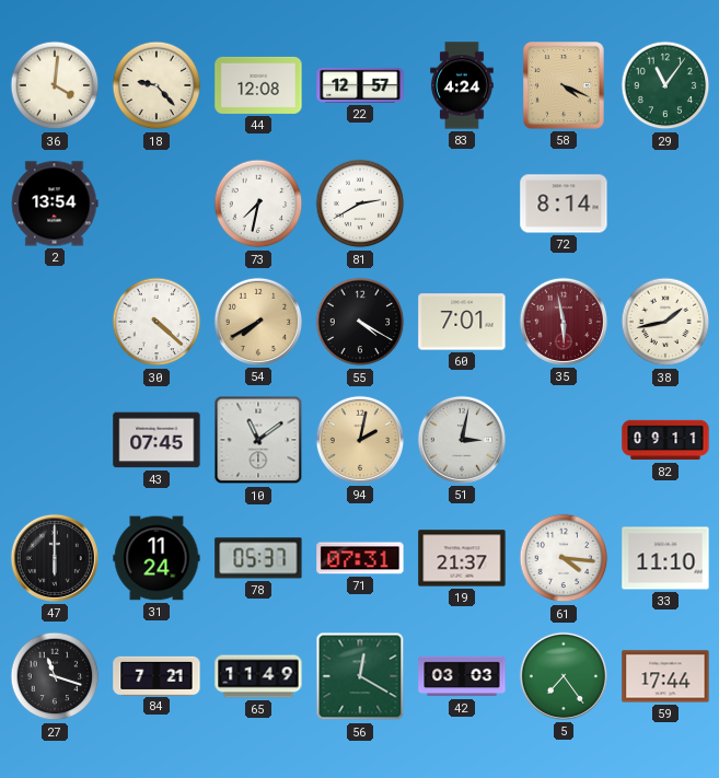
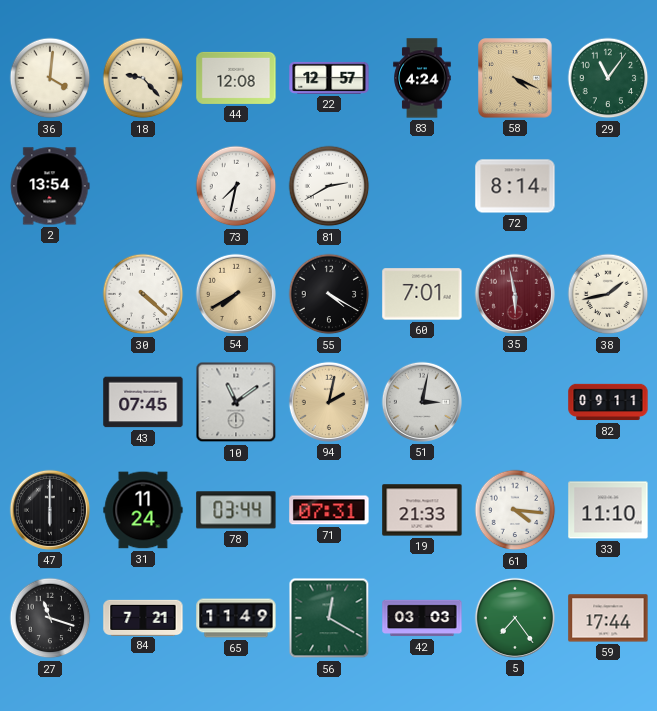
78: 05:37 -> 03:44
19: 21:37 -> 21:33
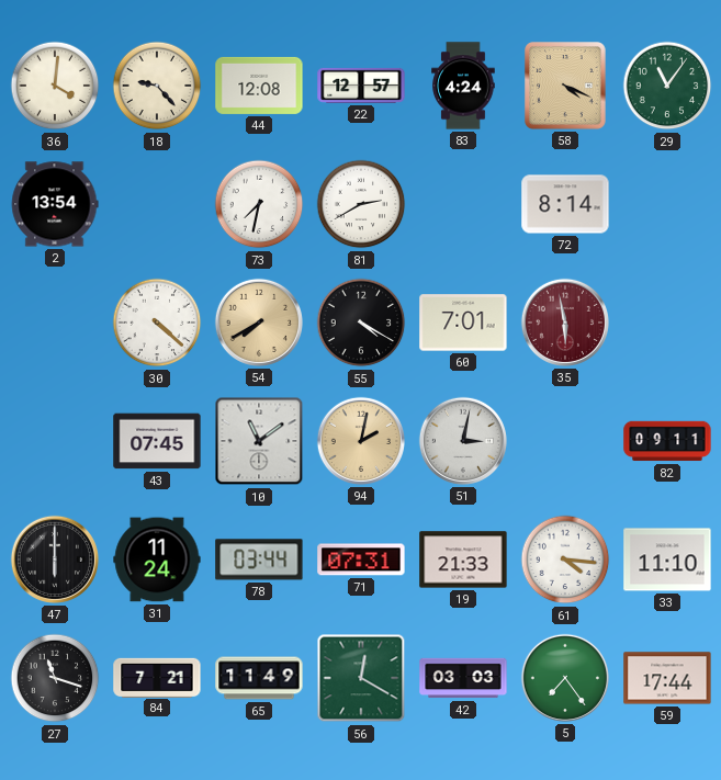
38: 1:43 -> none
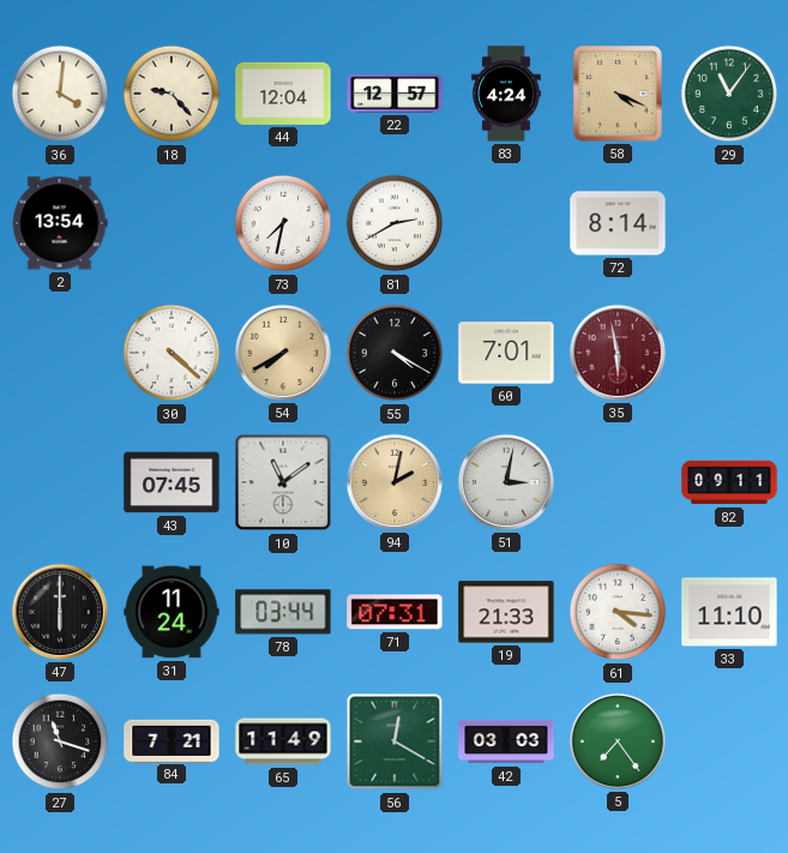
44: 12:08 -> 12:04
59: 17:44 -> none
